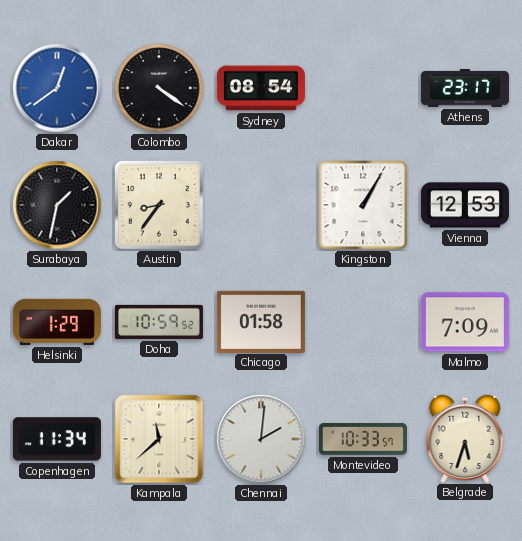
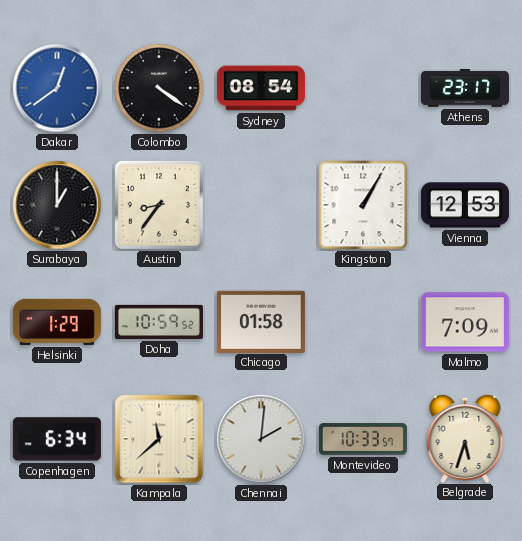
Surabaya: 1:32 -> 1:00
Copenhagen: 11:34 -> 6:34
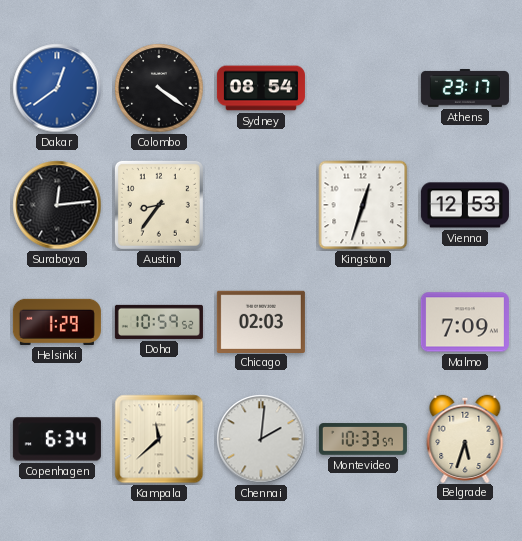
Surabaya: 1:00 -> 12:14
Kingston: 1:05 -> 12:33
Chicago: 01:58 -> 02:03
